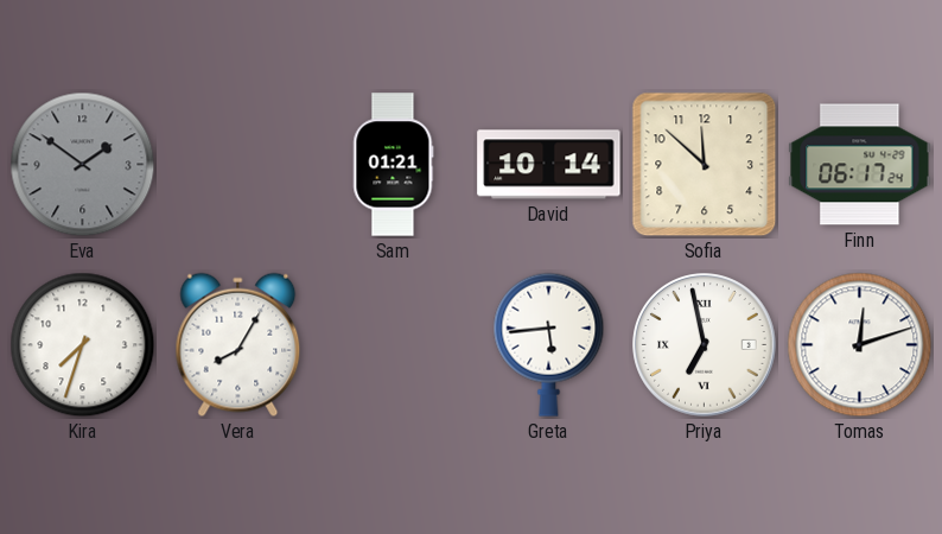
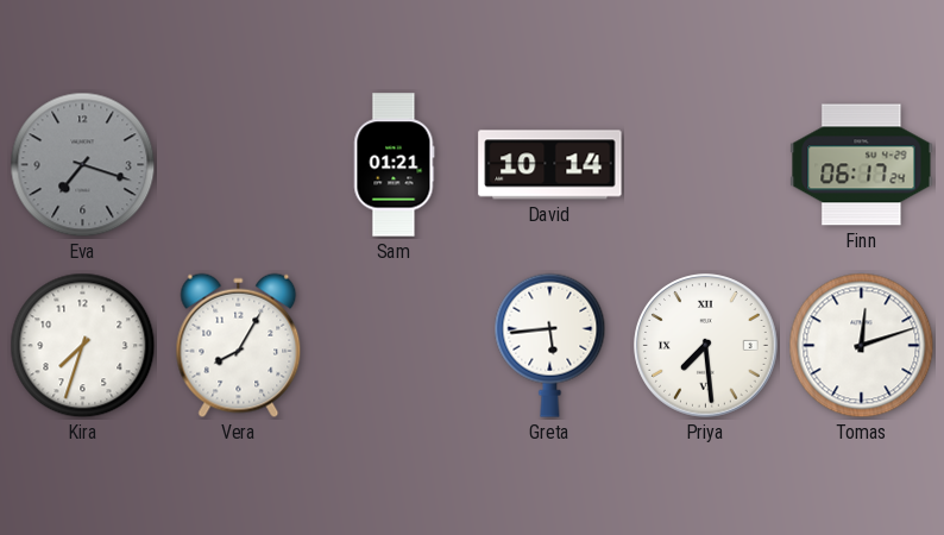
Eva: 1:51 -> 7:18
Sofia: 11:52 -> none
Priya: 6:58 -> 7:29
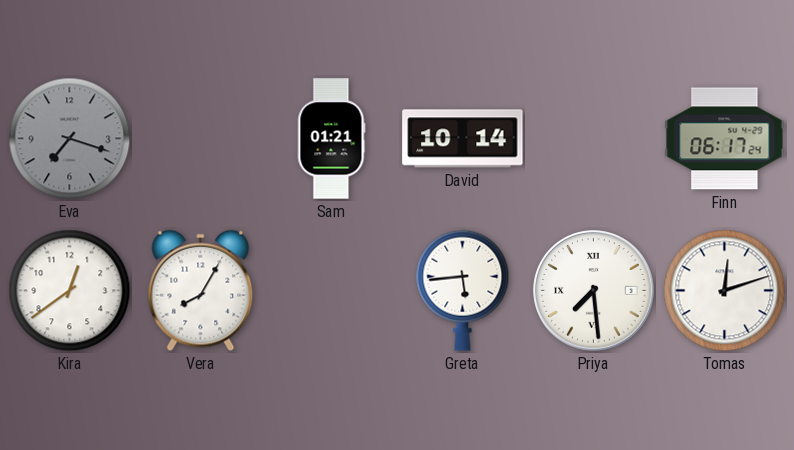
Kira: 7:33 -> 12:39
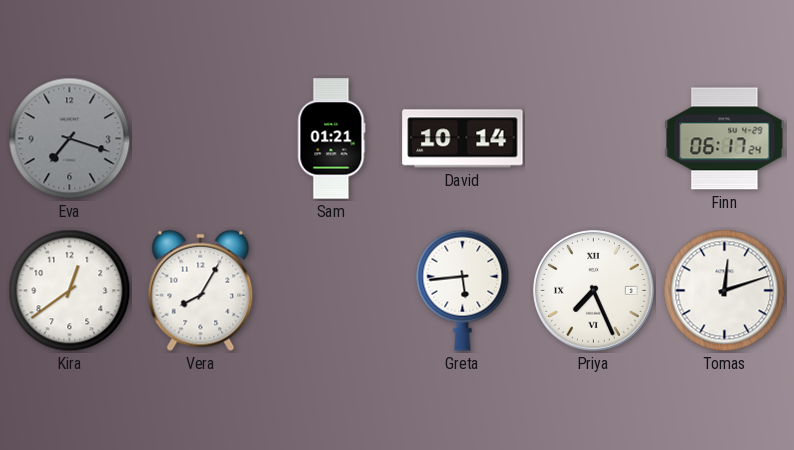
Priya: 7:29 -> 7:26
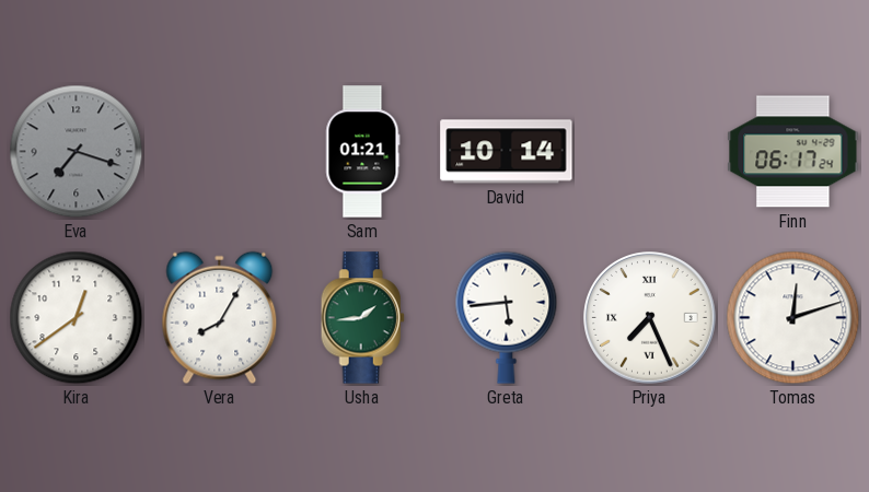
Usha: none -> 1:44
